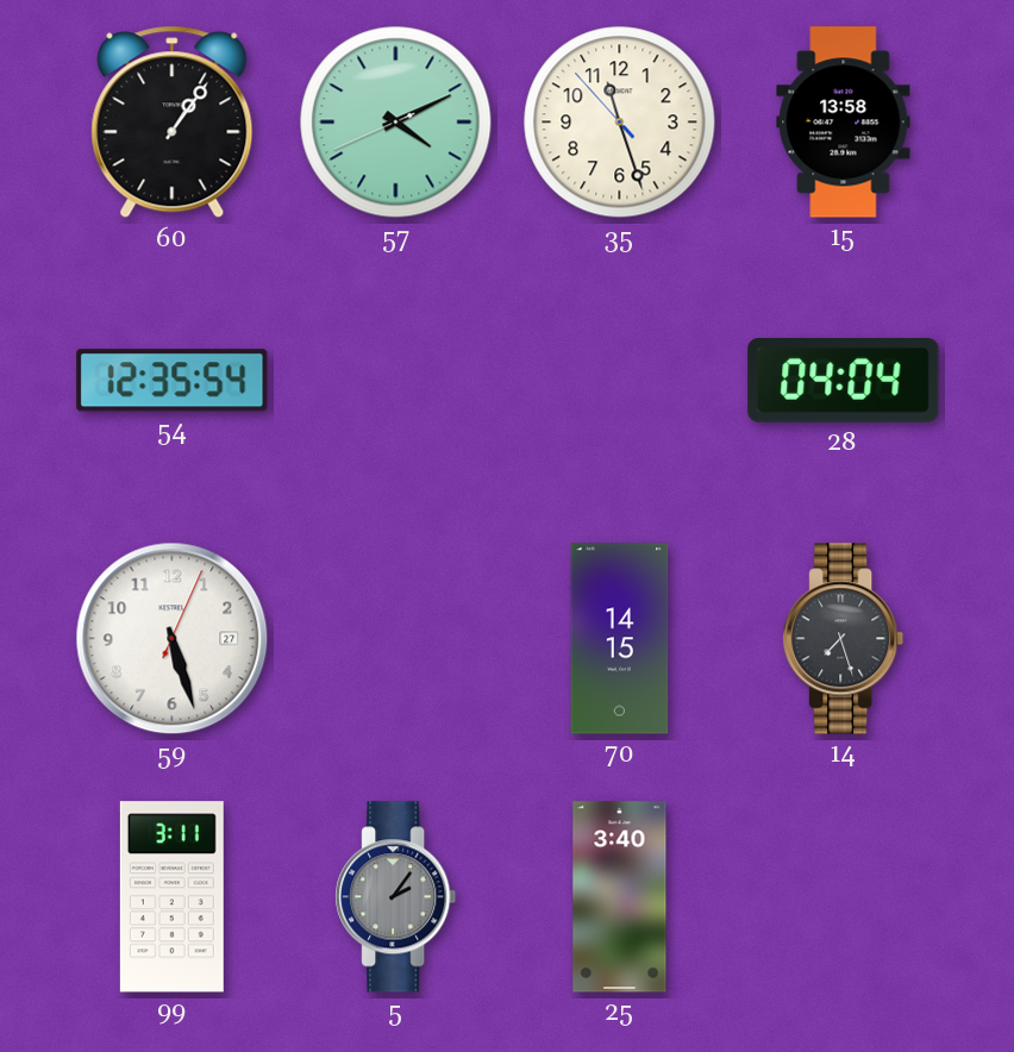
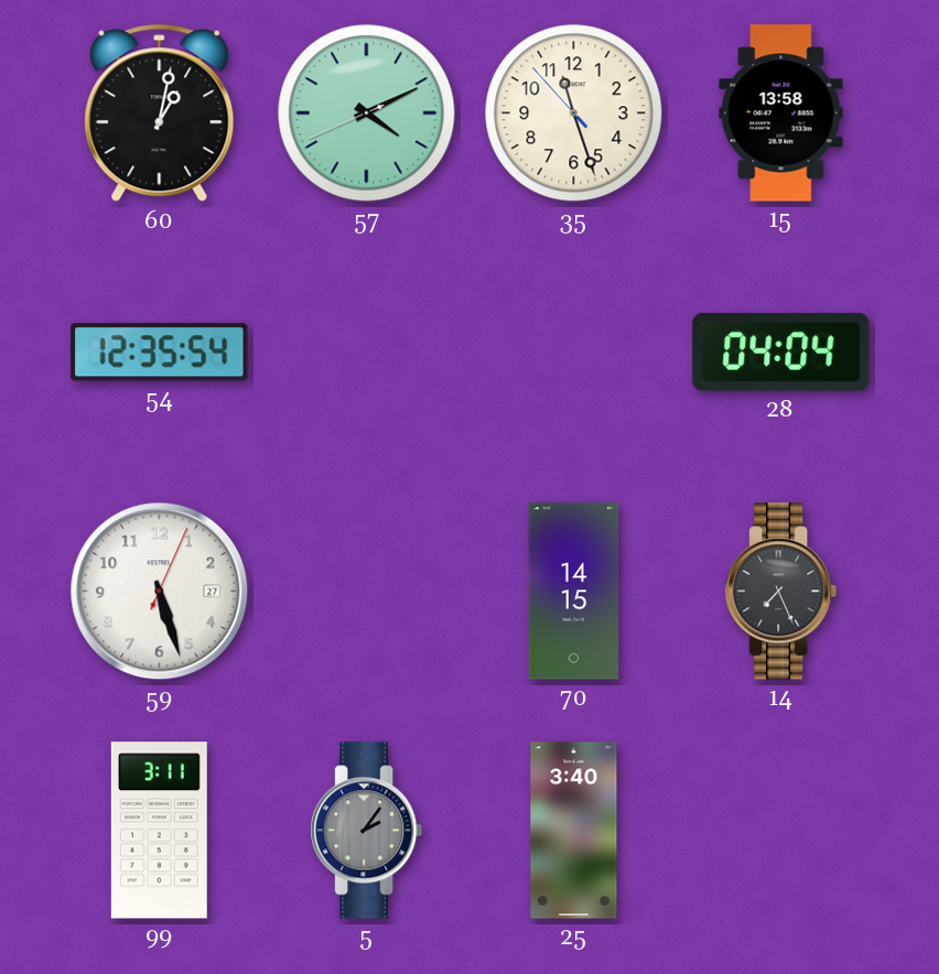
60: 1:06 -> 1:02
14: 7:27 -> 7:26
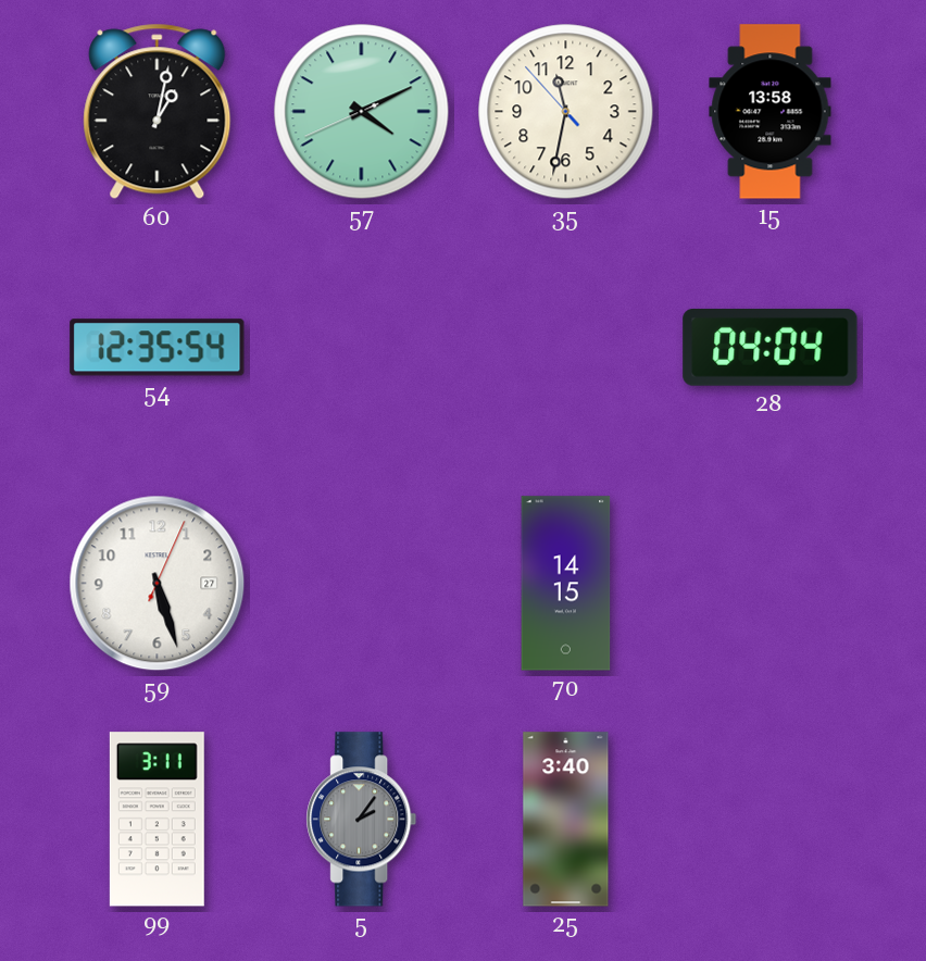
35: 11:26 -> 11:31
14: 7:26 -> none
